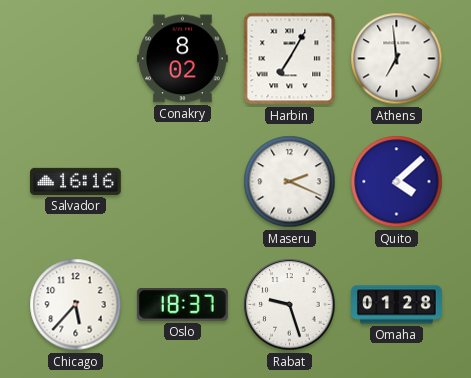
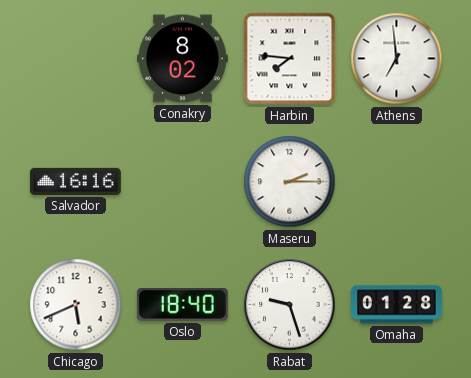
Harbin: 7:05 -> 7:46
Maseru: 2:19 -> 2:15
Quito: 4:08 -> none
Chicago: 5:37 -> 5:41
Oslo: 18:37 -> 18:40
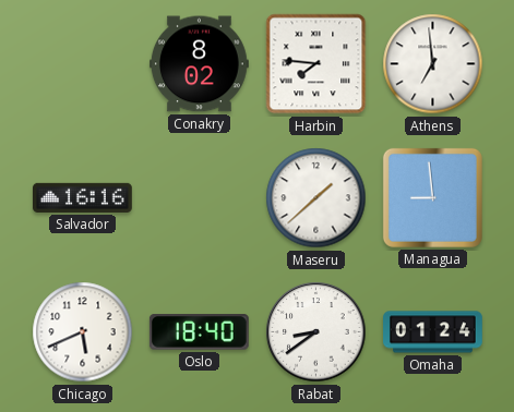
Maseru: 2:15 -> 1:38
Managua: none -> 8:59
Rabat: 9:27 -> 8:39
Omaha: 01:28 -> 01:24
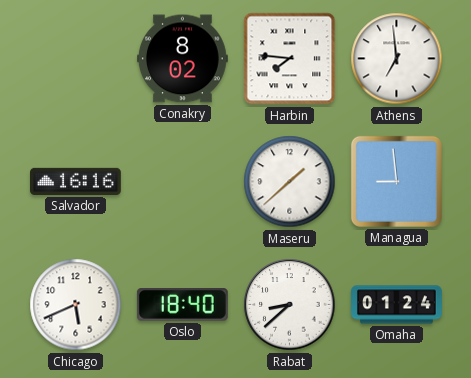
Rabat: 8:39 -> 8:38
